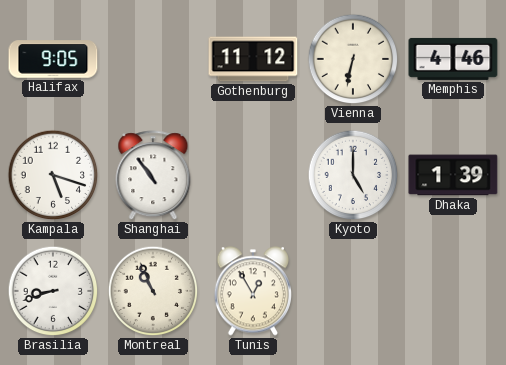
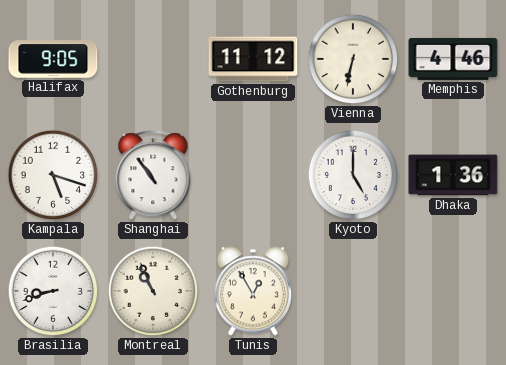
Dhaka: 1:39 -> 1:36
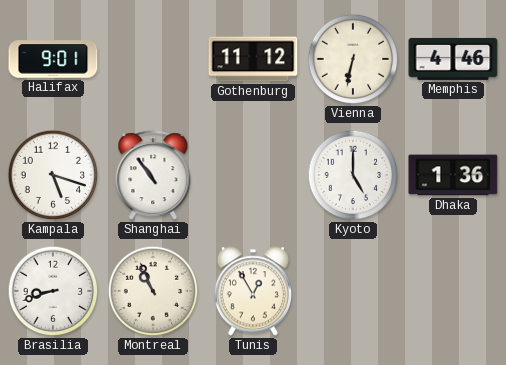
Halifax: 9:05 -> 9:01
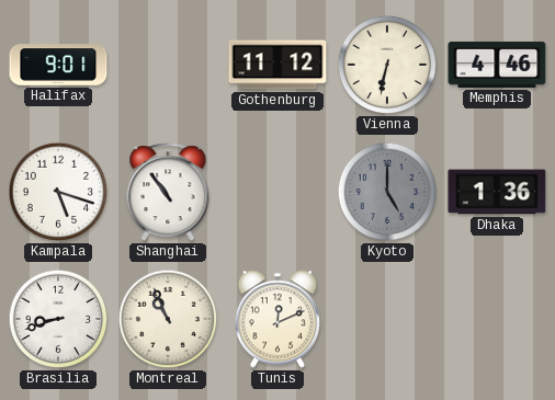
Kyoto dial: white -> grey
Tunis: 12:55 -> 12:11
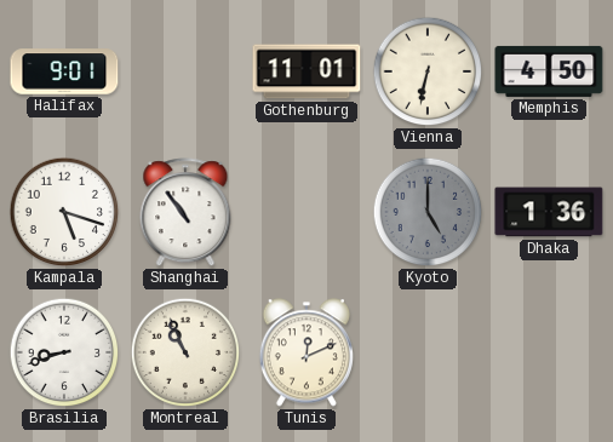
Gothenburg: 11:12 -> 11:01
Memphis: 4:46 -> 4:50
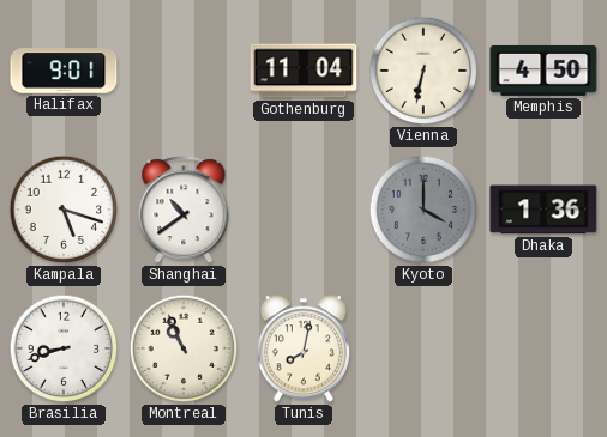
Gothenburg: 11:01 -> 11:04
Shanghai: 10:54 -> 10:39
Kyoto: 5:00 -> 4:00
Tunis: 12:11 -> 8:02
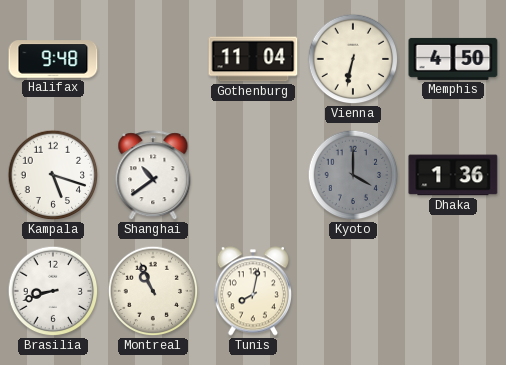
Halifax: 9:01 -> 9:48
